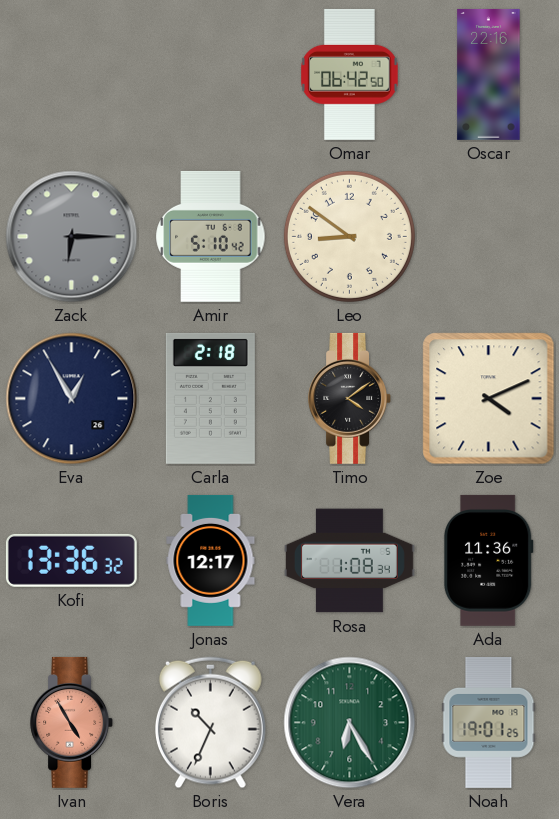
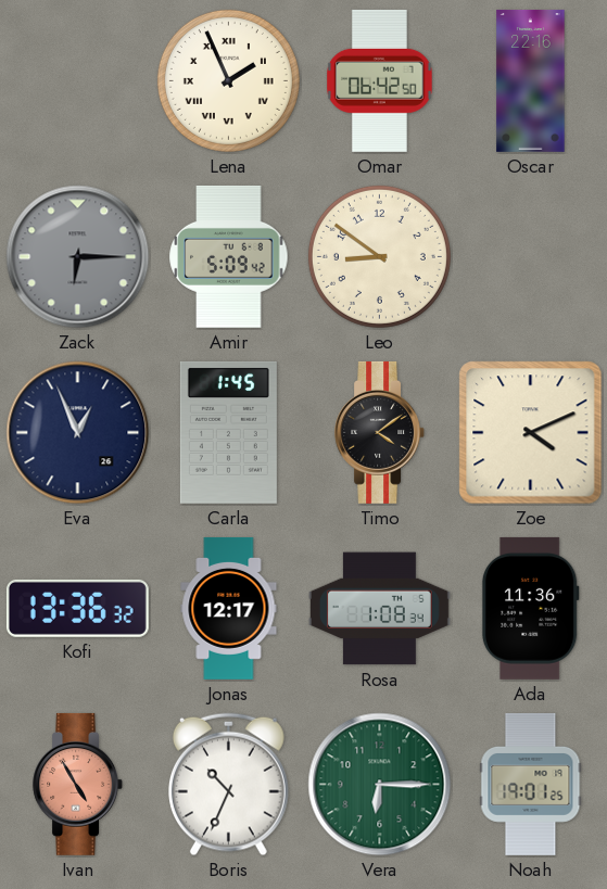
Lena: none -> 1:56
Amir: 5:10 -> 5:09
Eva: 12:55 -> 12:56
Carla: 2:18 -> 1:45
Vera: 6:25 -> 6:15
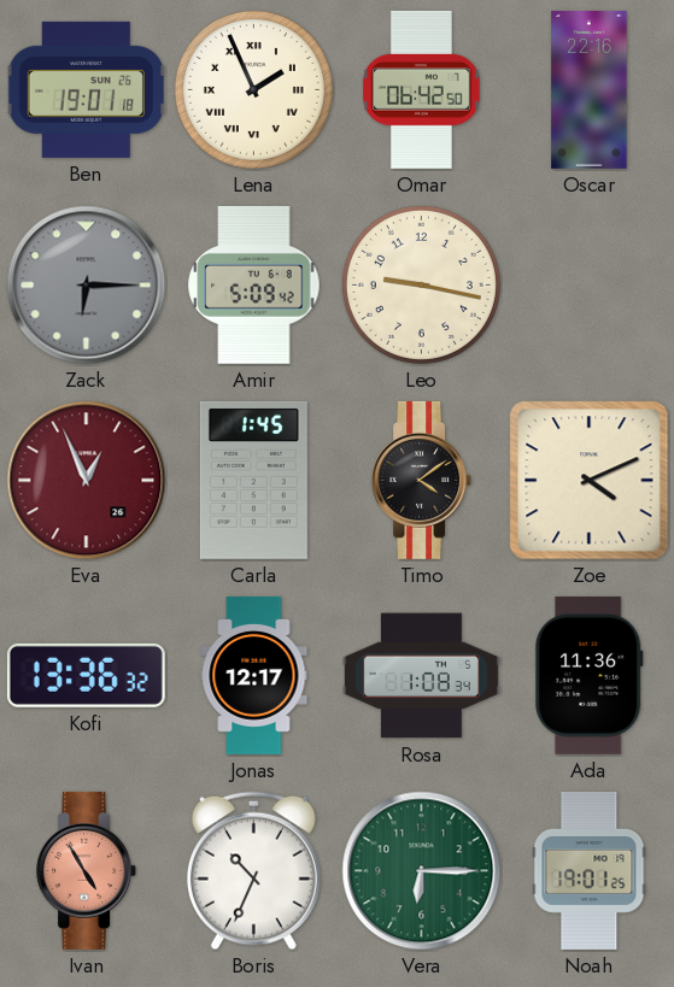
Ben: none -> 19:01
Leo: 8:51 -> 9:17
Eva dial: navy -> burgundy
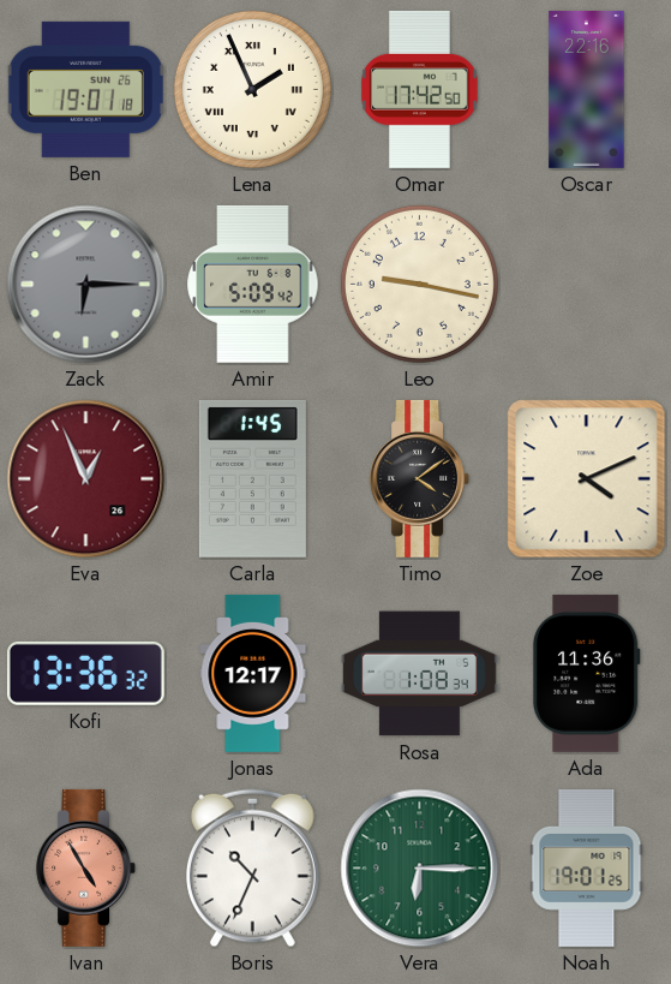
Omar: 06:42 -> 17:42
